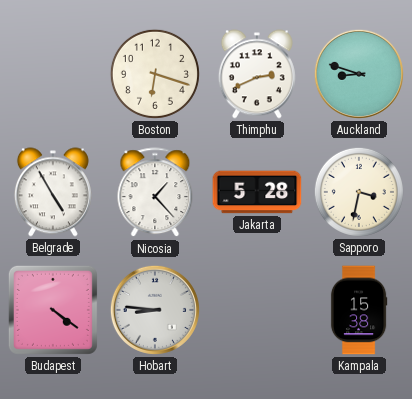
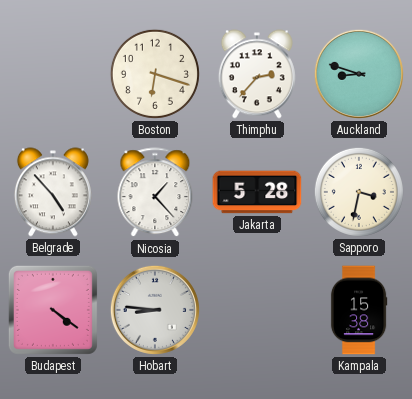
Thimphu: 2:41 -> 2:37
Belgrade: 4:55 -> 4:53
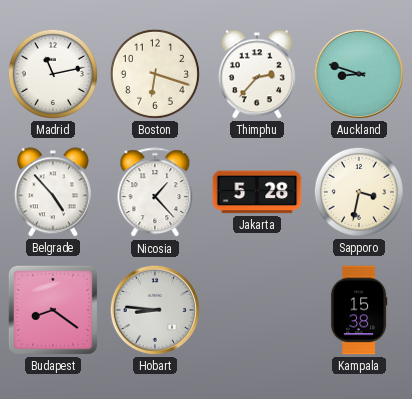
Madrid: none -> 11:13
Budapest: 4:21 -> 8:21
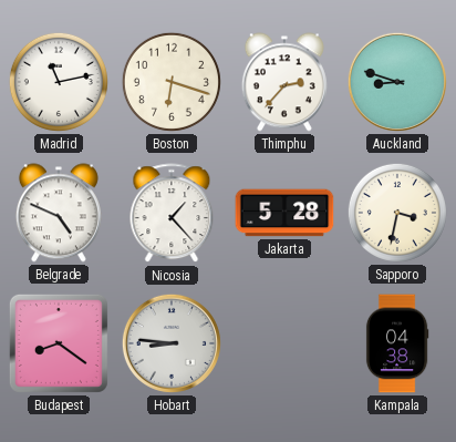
Belgrade: 4:53 -> 4:49
Kampala: 15:38 -> 04:38
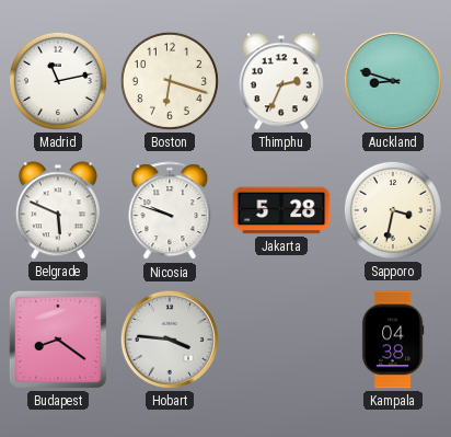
Thimphu: 2:37 -> 2:34
Belgrade: 4:49 -> 5:49
Nicosia: 1:23 -> 9:48
Hobart: 8:46 -> 3:46
